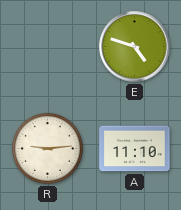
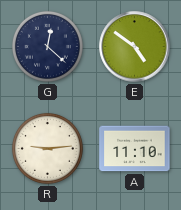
G: none -> 12:22
E: 4:48 -> 4:51
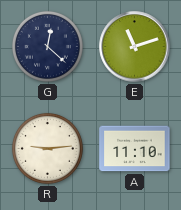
E: 4:51 -> 11:12
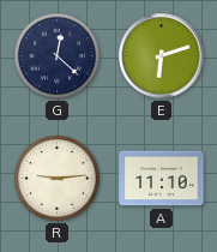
E: 11:12 -> 6:12
